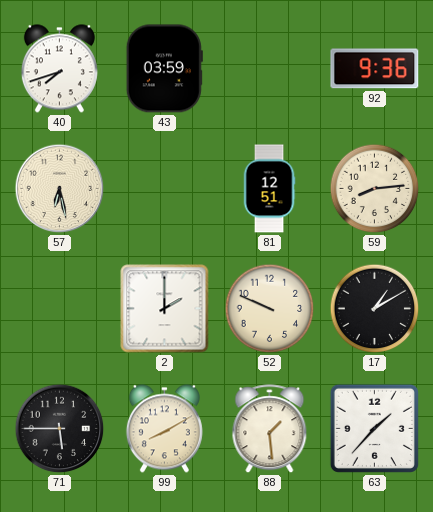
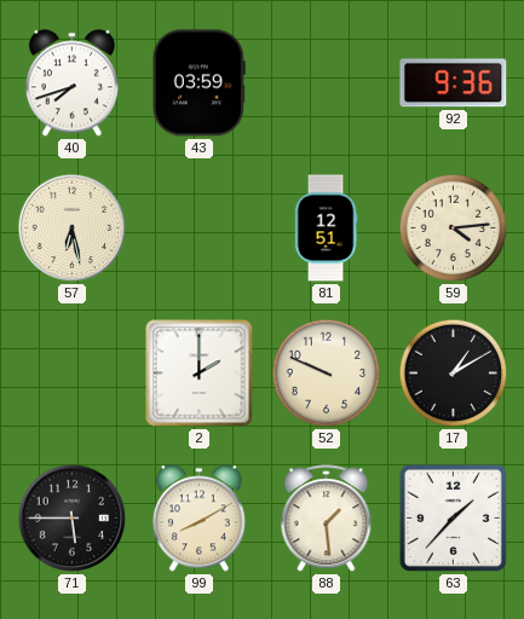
59: 8:14 -> 4:14
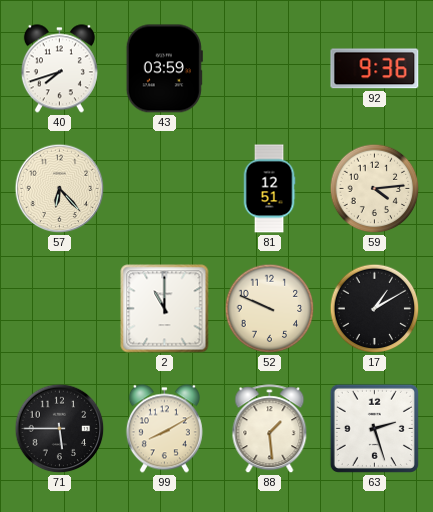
57: 6:28 -> 6:23
2: 2:00 -> 11:00
63: 1:37 -> 2:27
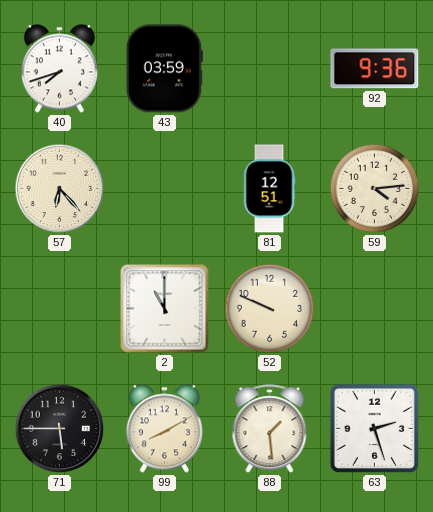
17: 1:10 -> none
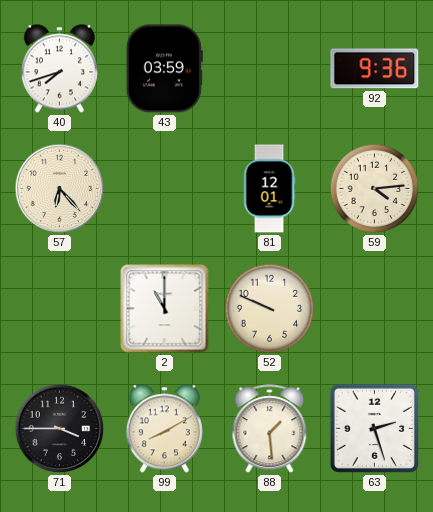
81: 12:51 -> 12:01
71: 5:45 -> 3:45
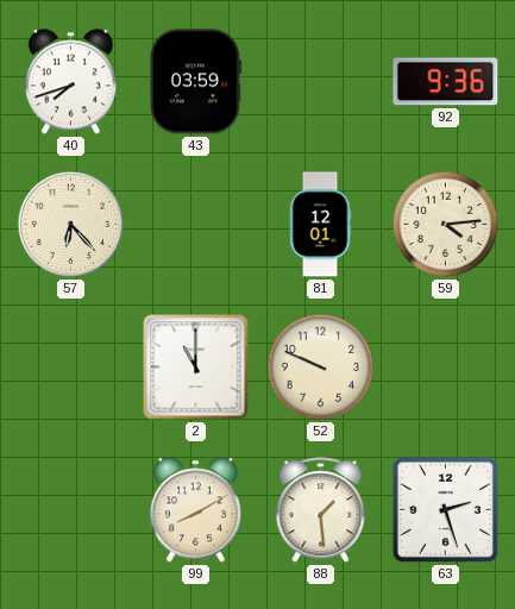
71: 3:45 -> none
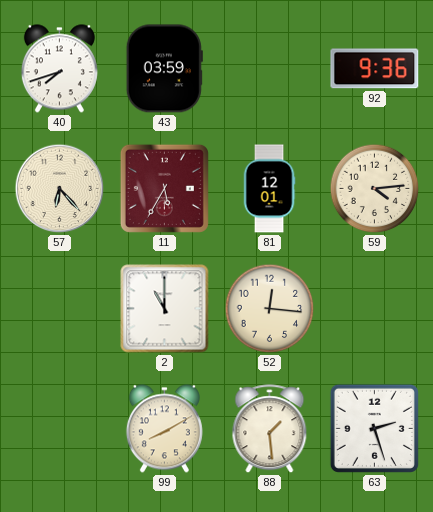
11: none -> 5:35
52: 9:49 -> 12:16
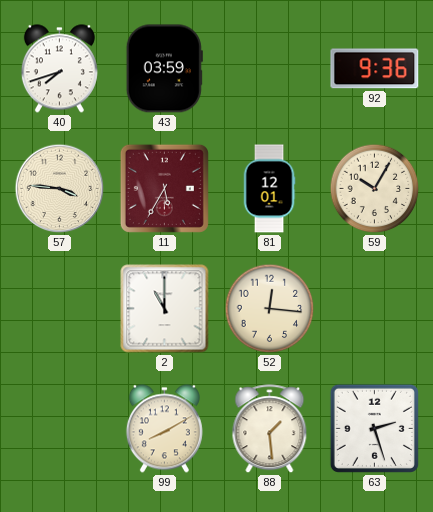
57: 6:23 -> 3:46
59: 4:14 -> 10:05
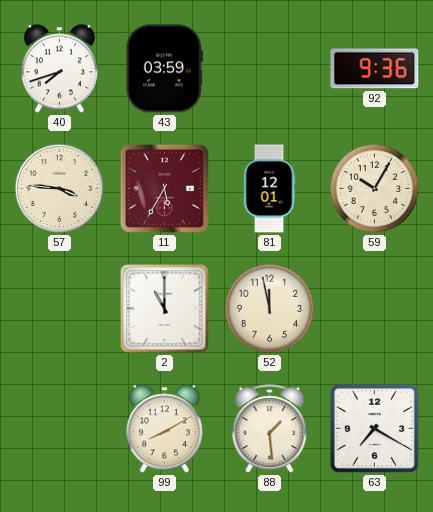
52: 12:16 -> 11:58
63: 2:27 -> 7:20
